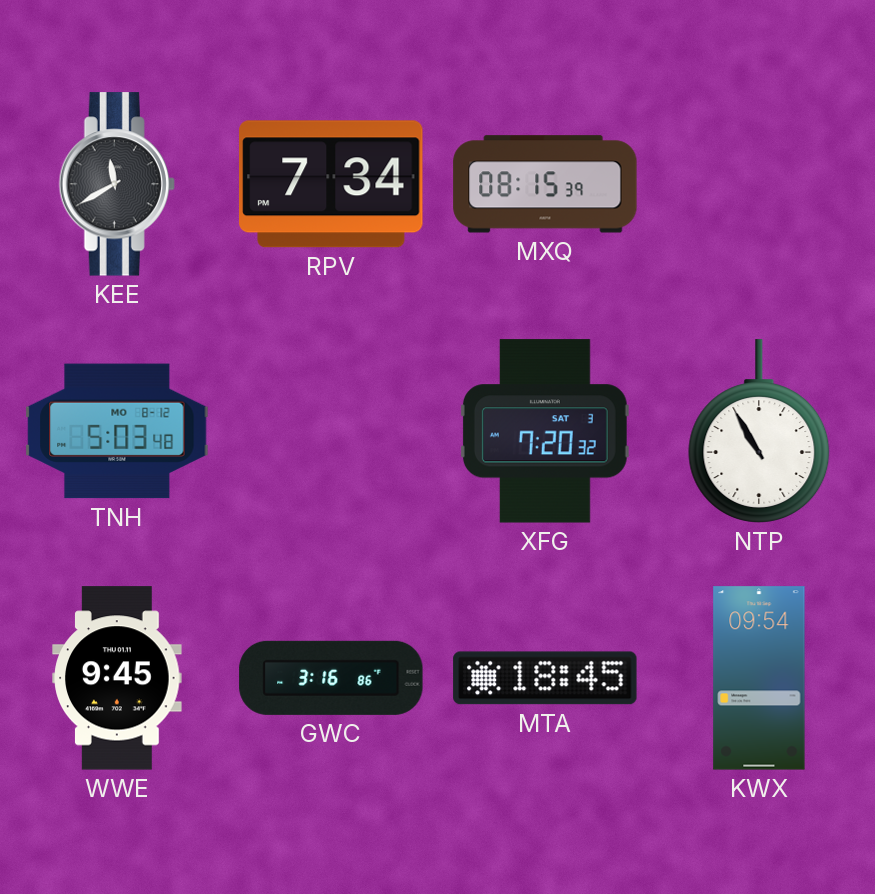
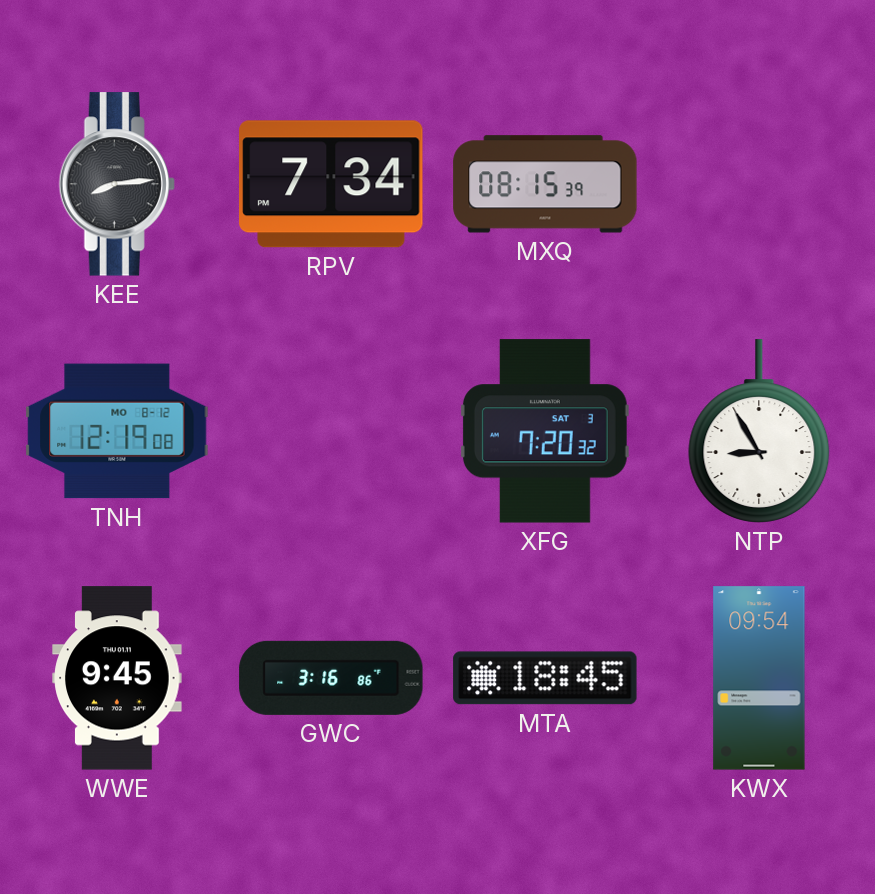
KEE: 11:40 -> 8:14
TNH: 5:03 -> 12:19
NTP: 10:55 -> 8:55
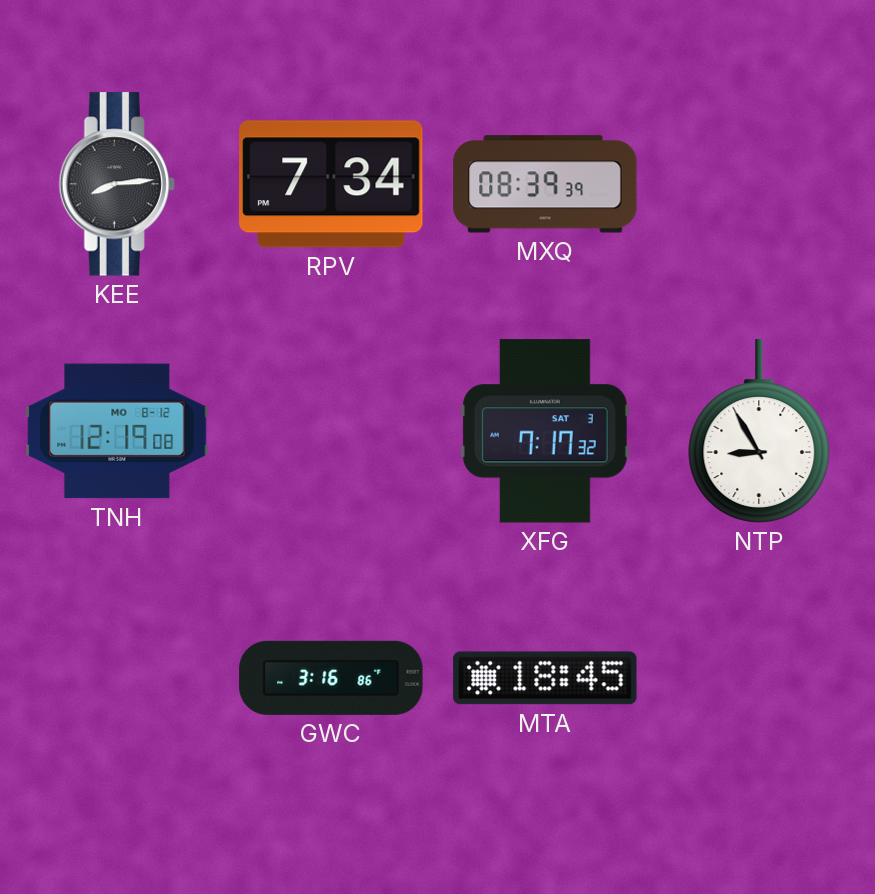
MXQ: 08:15 -> 08:39
XFG: 7:20 -> 7:17
WWE: 9:45 -> none
KWX: 09:54 -> none
